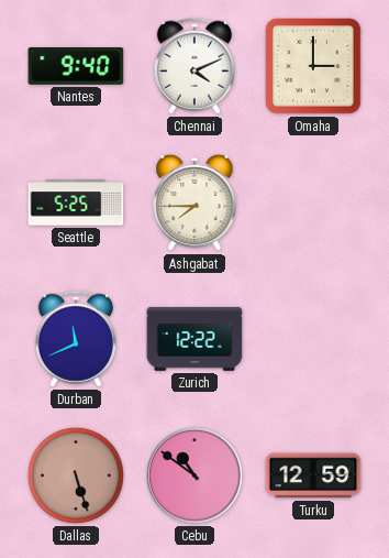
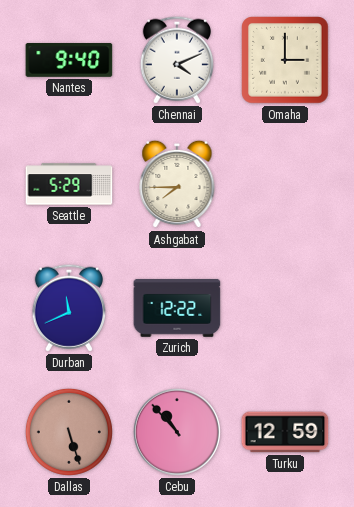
Seattle: 5:25 -> 5:29
Cebu: 10:51 -> 10:53
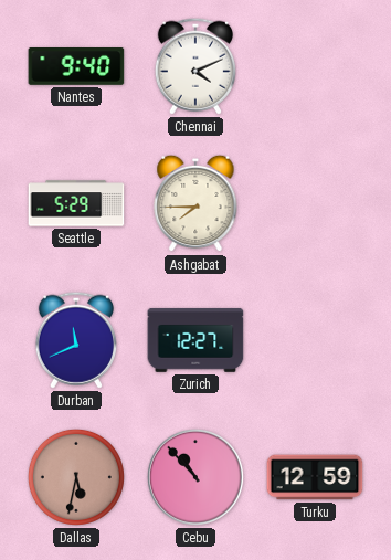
Omaha: 3:00 -> none
Zurich: 12:22 -> 12:27
Dallas: 5:27 -> 5:32
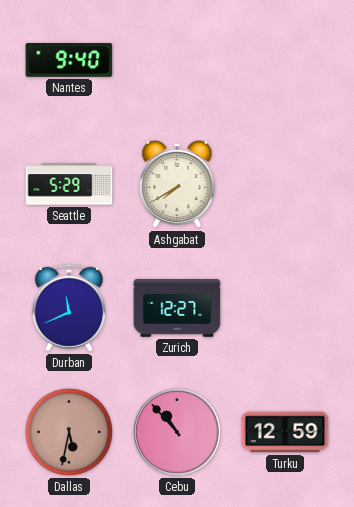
Chennai: 4:11 -> none
Ashgabat: 7:45 -> 7:40
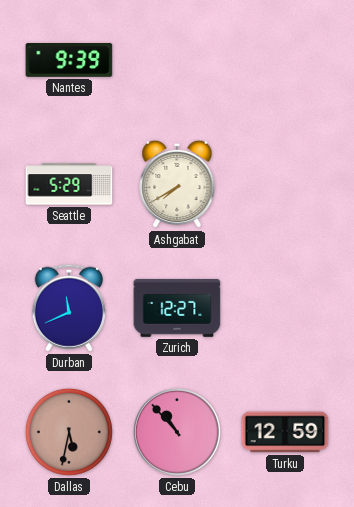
Nantes: 9:40 -> 9:39
